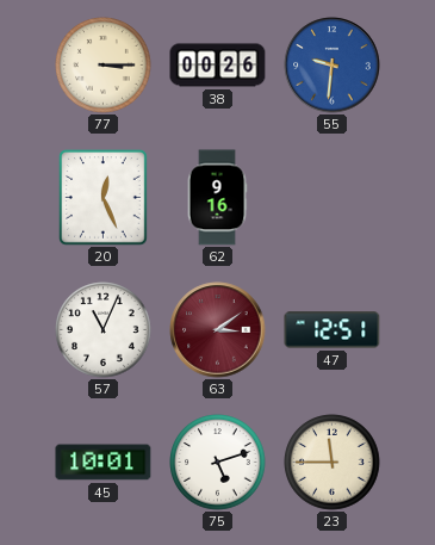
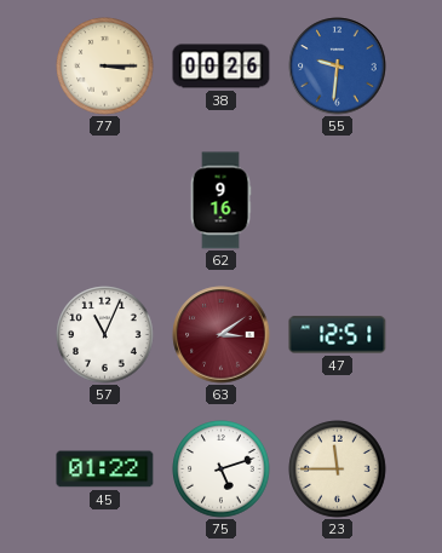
20: 12:26 -> none
45: 10:01 -> 01:22
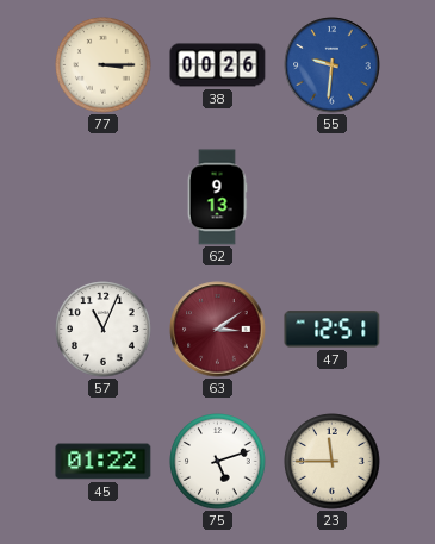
62: 9:16 -> 9:13
